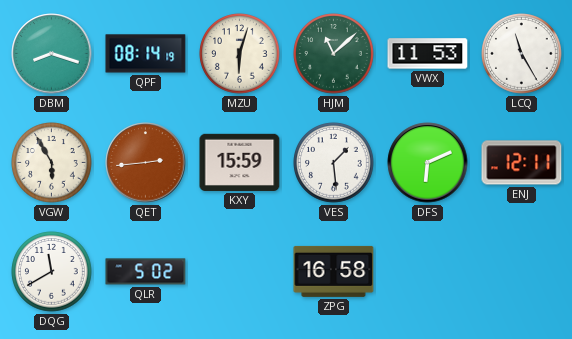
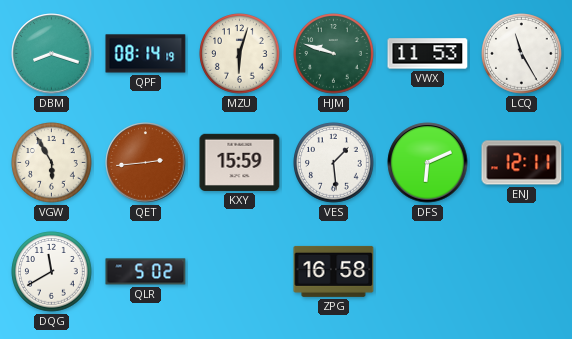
HJM: 11:08 -> 9:48
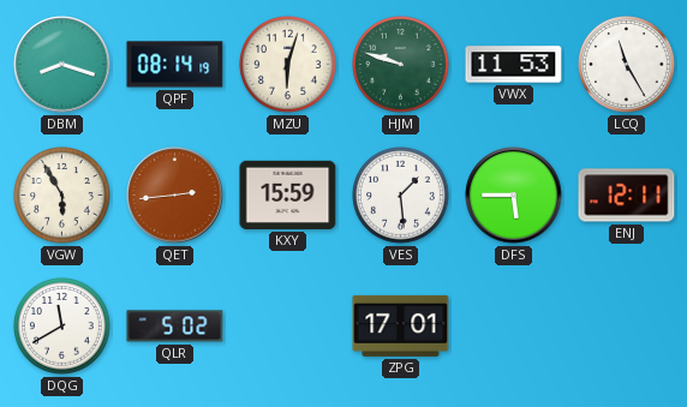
DFS: 6:11 -> 5:45
ZPG: 16:58 -> 17:01
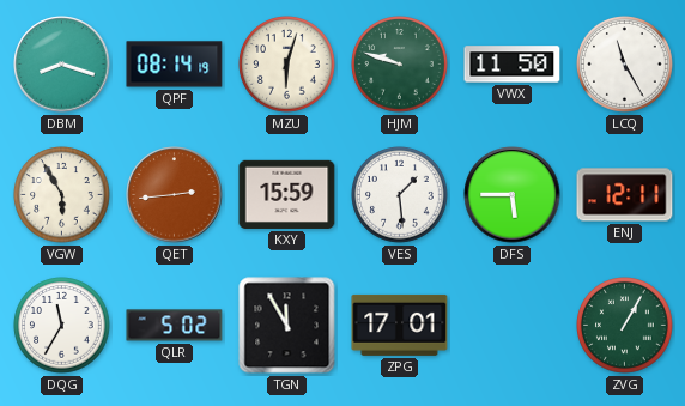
VWX: 11:53 -> 11:50
DQG: 11:40 -> 11:35
TGN: none -> 11:55
ZVG: none -> 1:05
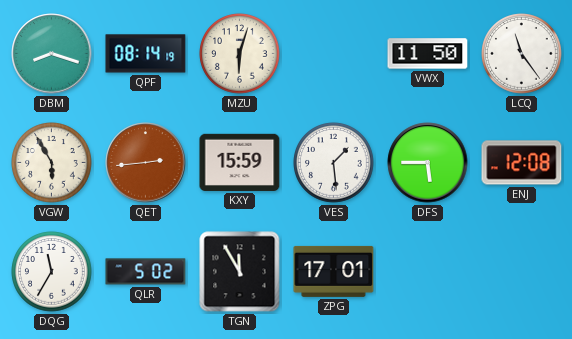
HJM: 9:48 -> none
LCQ: 11:25 -> 11:24
ENJ: 12:11 -> 12:08
ZVG: 1:05 -> none
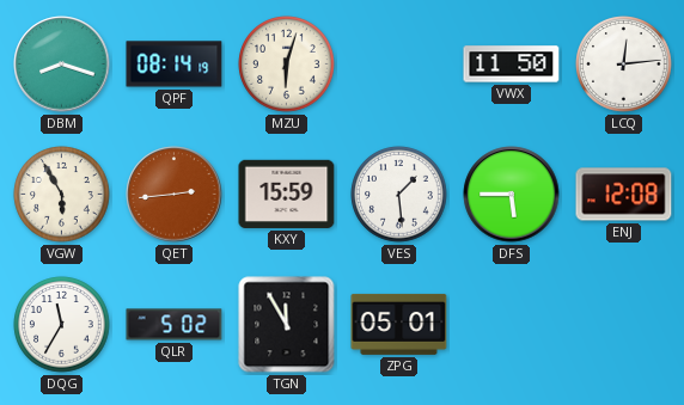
LCQ: 11:24 -> 12:14
ZPG: 17:01 -> 05:01
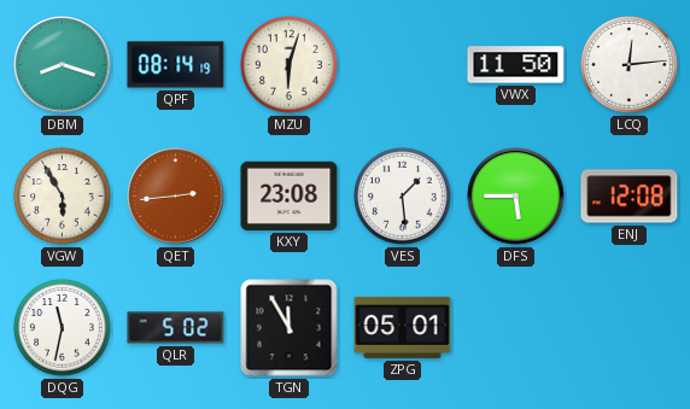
KXY: 15:59 -> 23:08
DQG: 11:35 -> 11:32
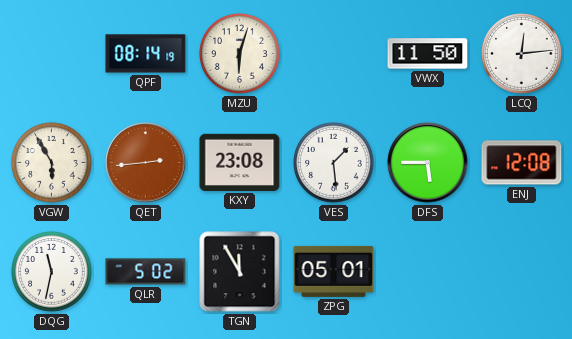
DBM: 8:18 -> none
